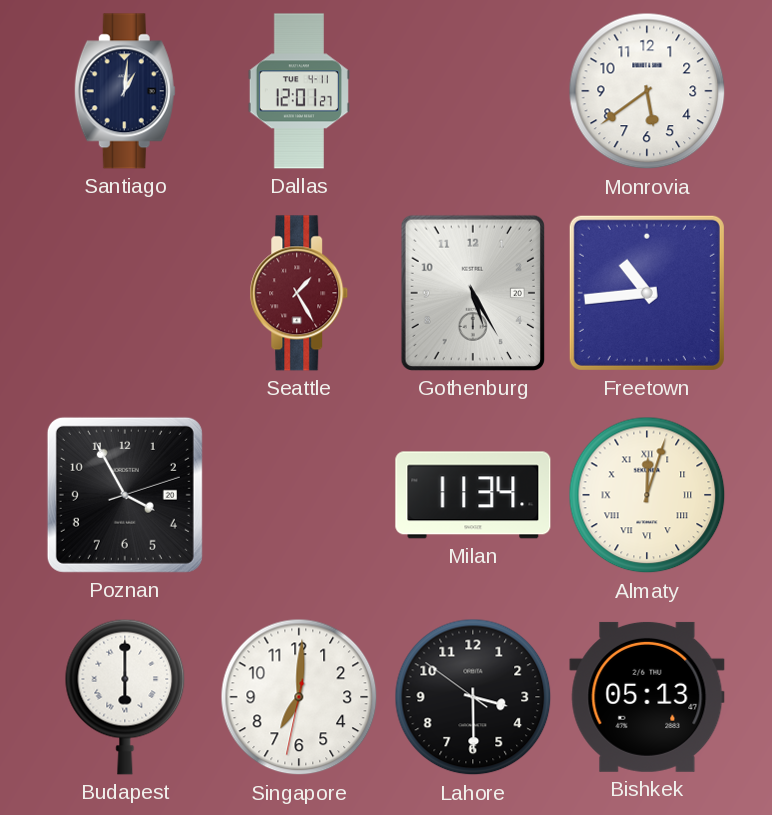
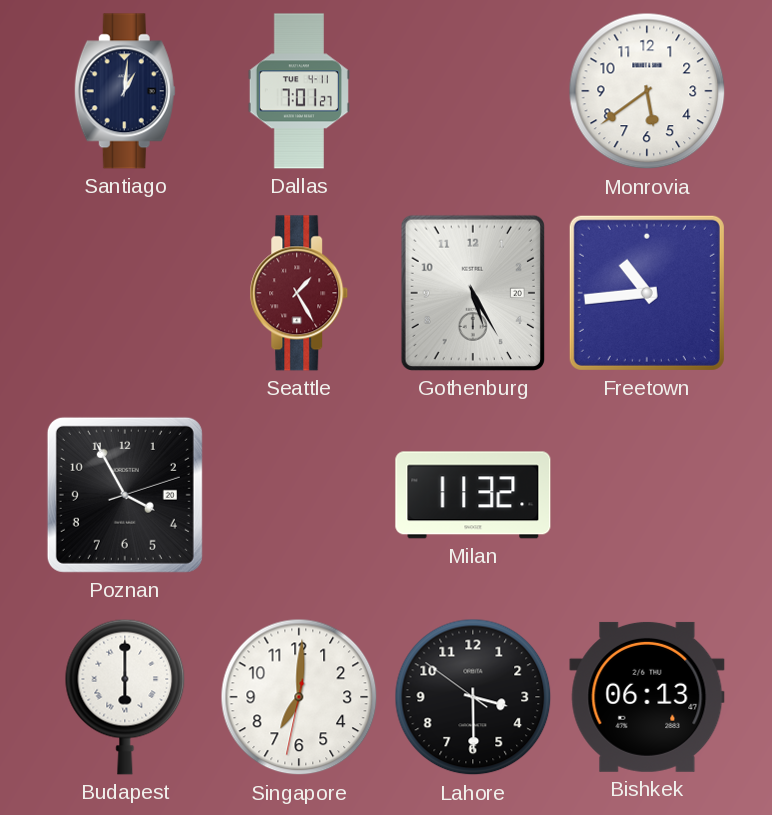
Dallas: 12:01 -> 7:01
Milan: 11:34 -> 11:32
Almaty: 12:03 -> none
Bishkek: 05:13 -> 06:13
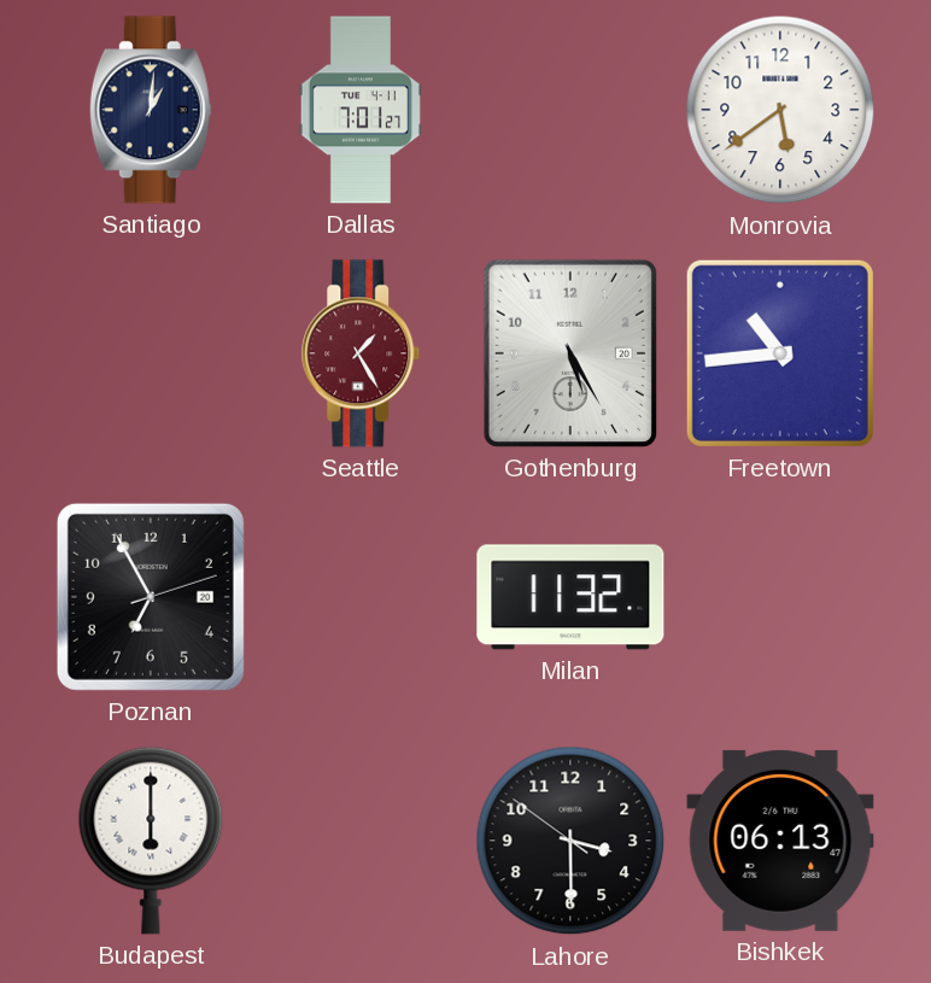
Poznan: 3:55 -> 6:55
Singapore: 7:00 -> none
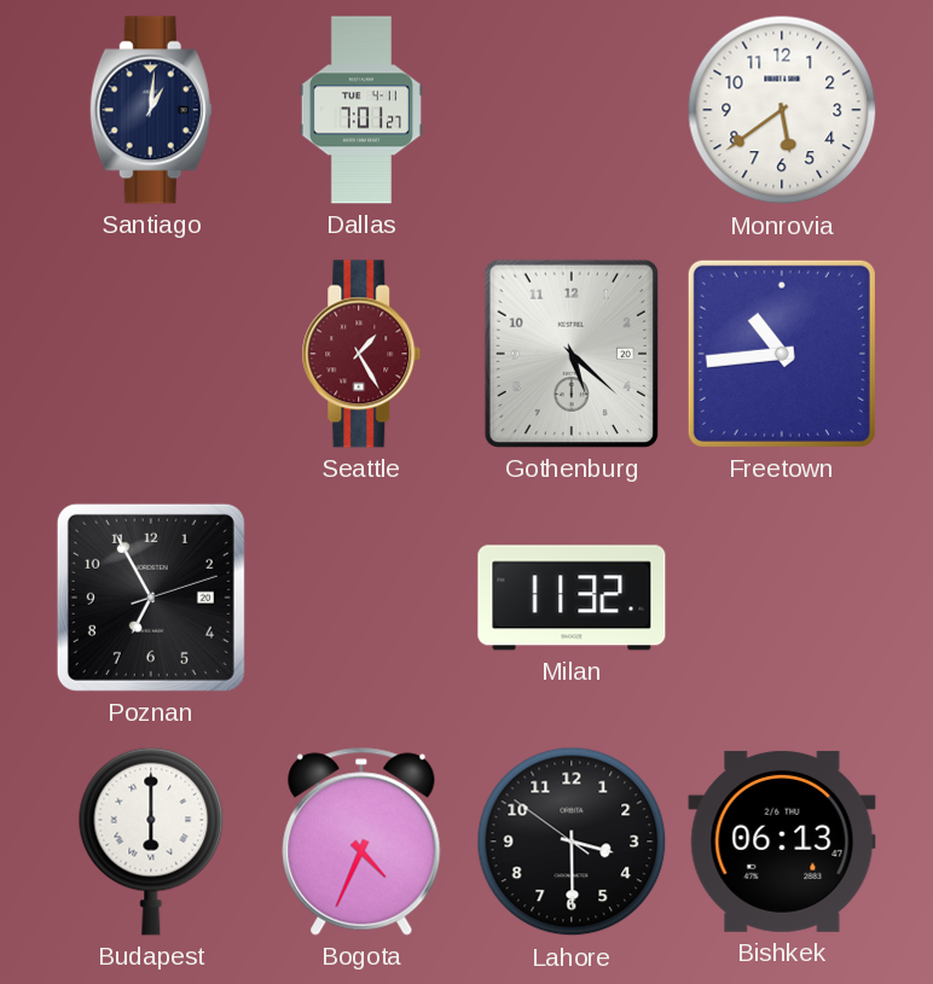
Gothenburg: 5:25 -> 5:22
Bogota: none -> 4:34
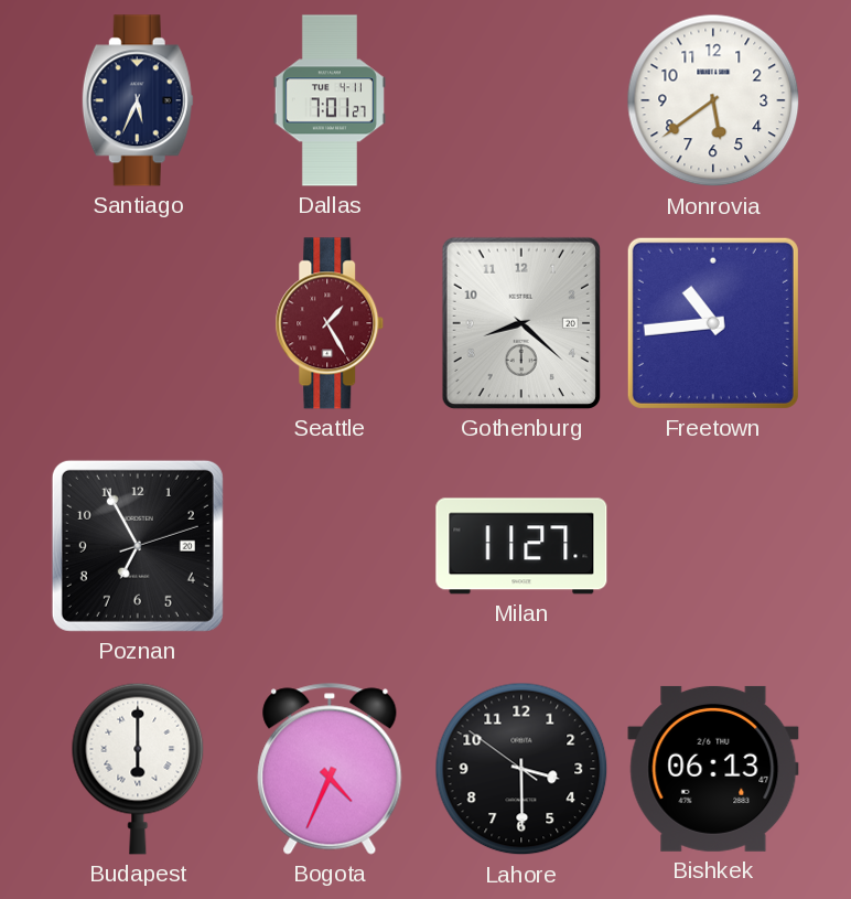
Santiago: 1:01 -> 5:34
Gothenburg: 5:22 -> 8:22
Milan: 11:32 -> 11:27
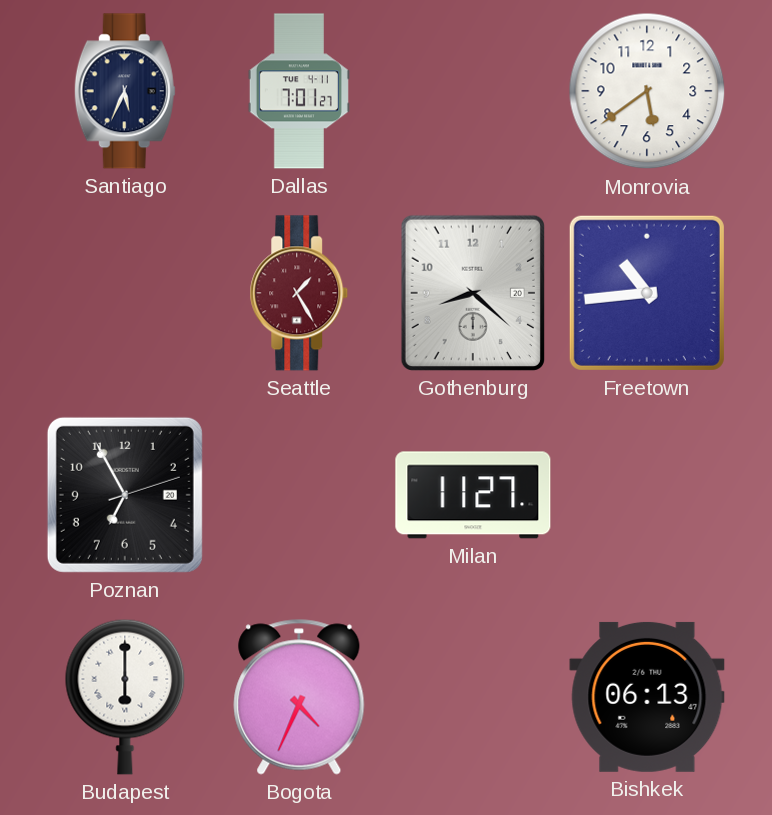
Lahore: 3:29 -> none
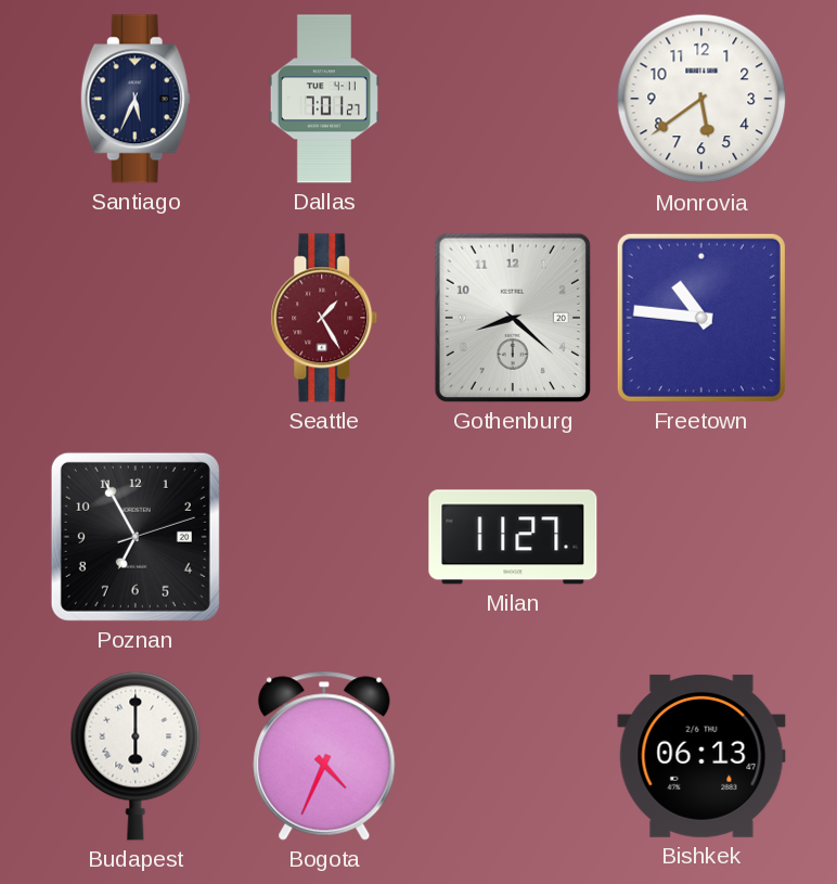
Freetown: 10:44 -> 10:46
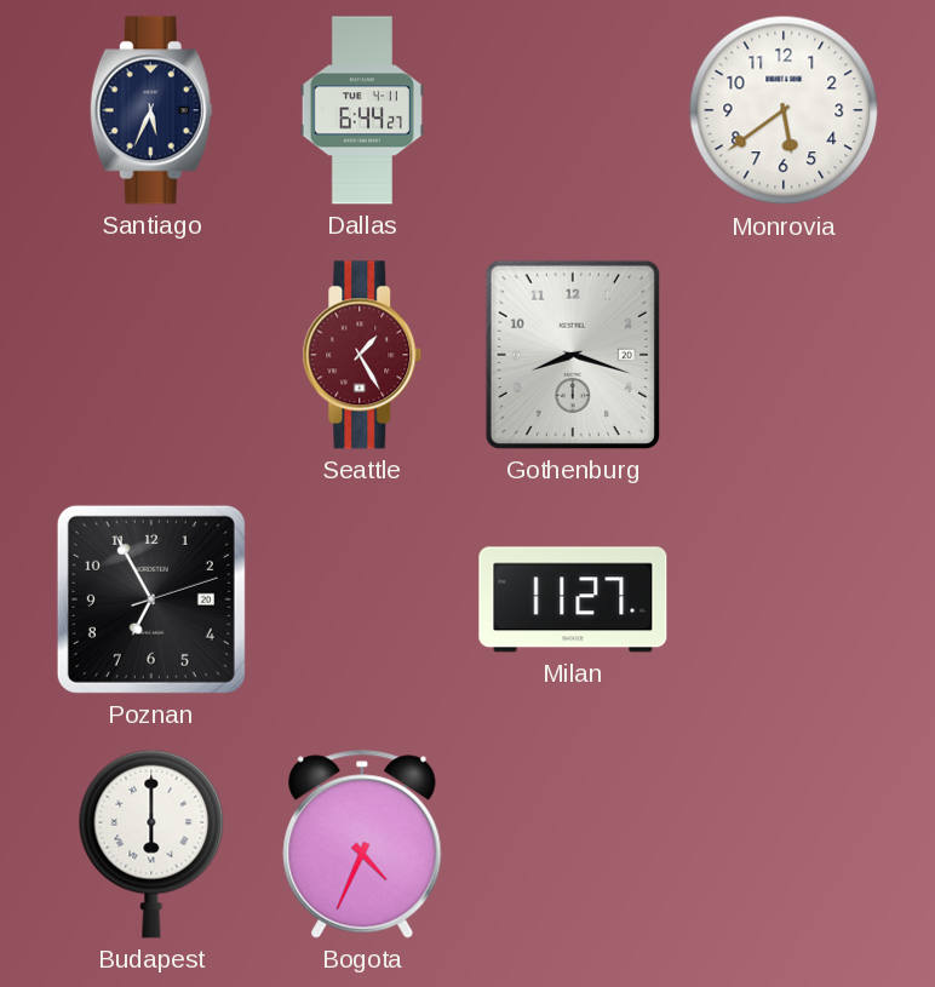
Dallas: 7:01 -> 6:44
Gothenburg: 8:22 -> 8:18
Freetown: 10:46 -> none
Bishkek: 06:13 -> none
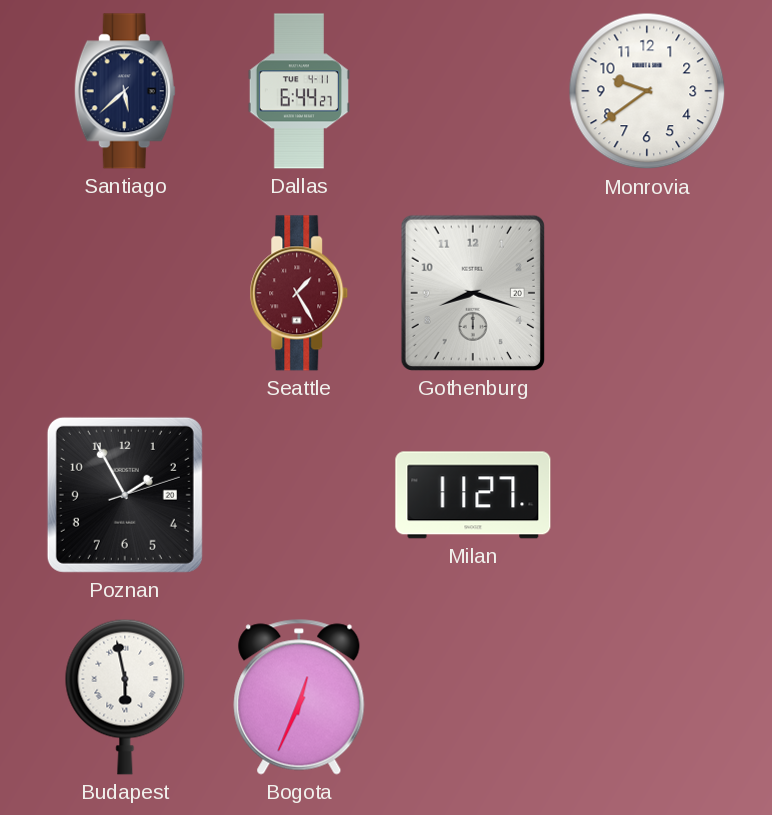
Santiago: 5:34 -> 5:38
Monrovia: 5:39 -> 9:39
Poznan: 6:55 -> 1:55
Budapest: 6:00 -> 5:58
Bogota: 4:34 -> 12:34
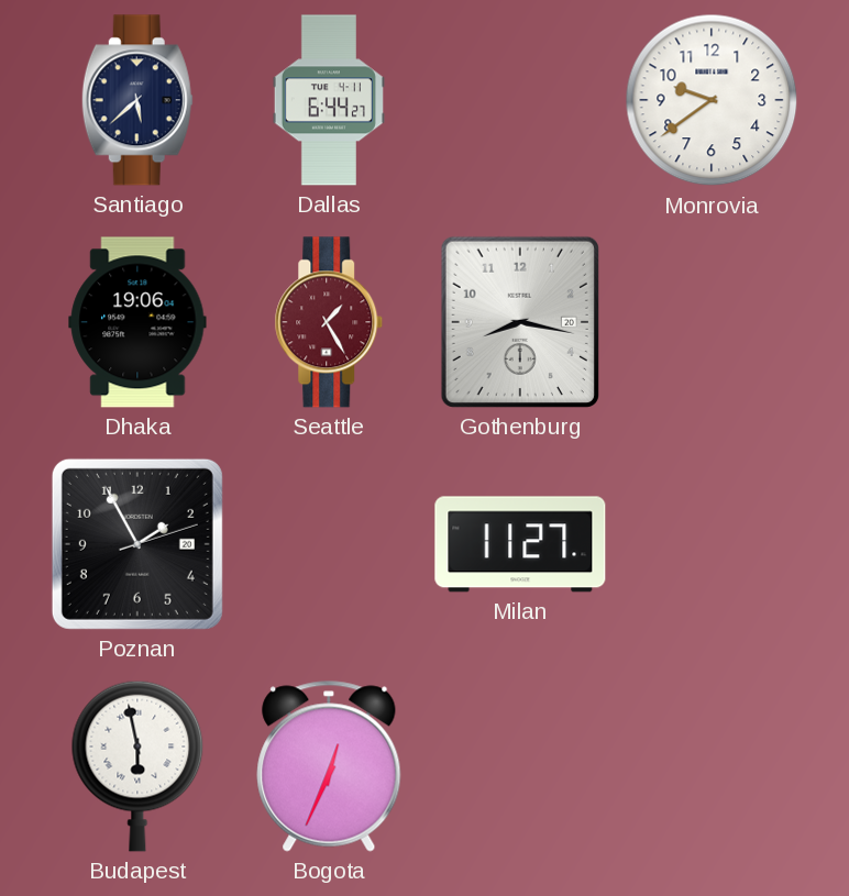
Dhaka: none -> 19:06
Gothenburg: 8:18 -> 8:17
